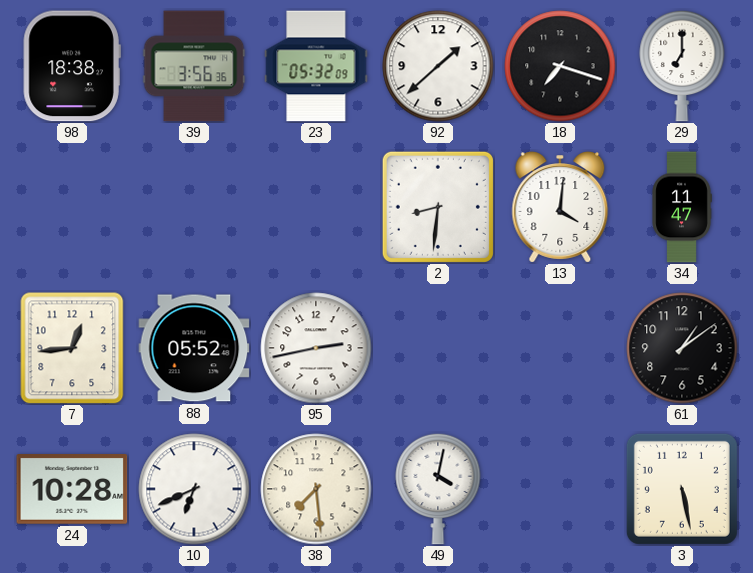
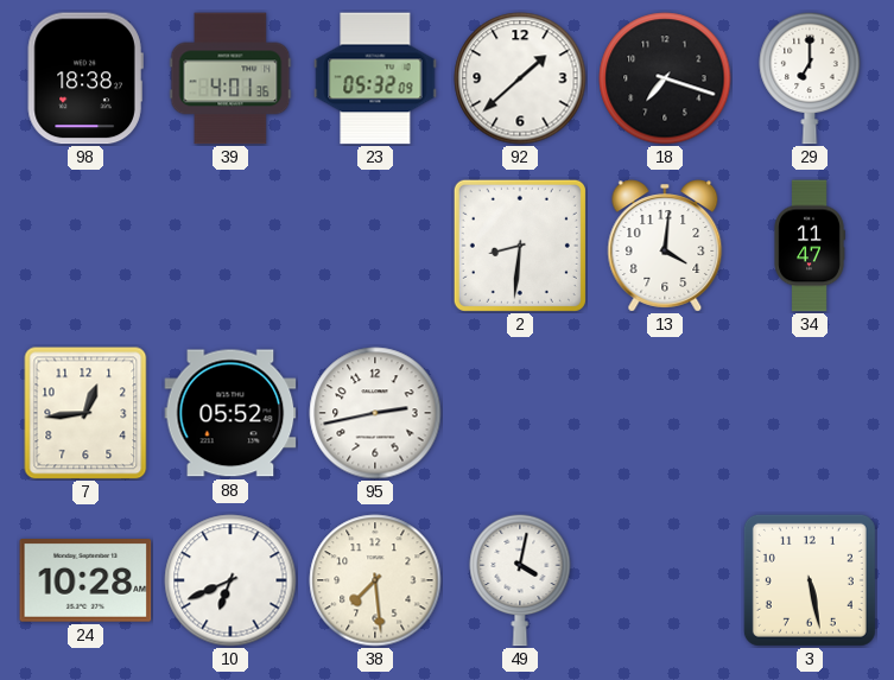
39: 3:56 -> 4:01
61: 1:09 -> none
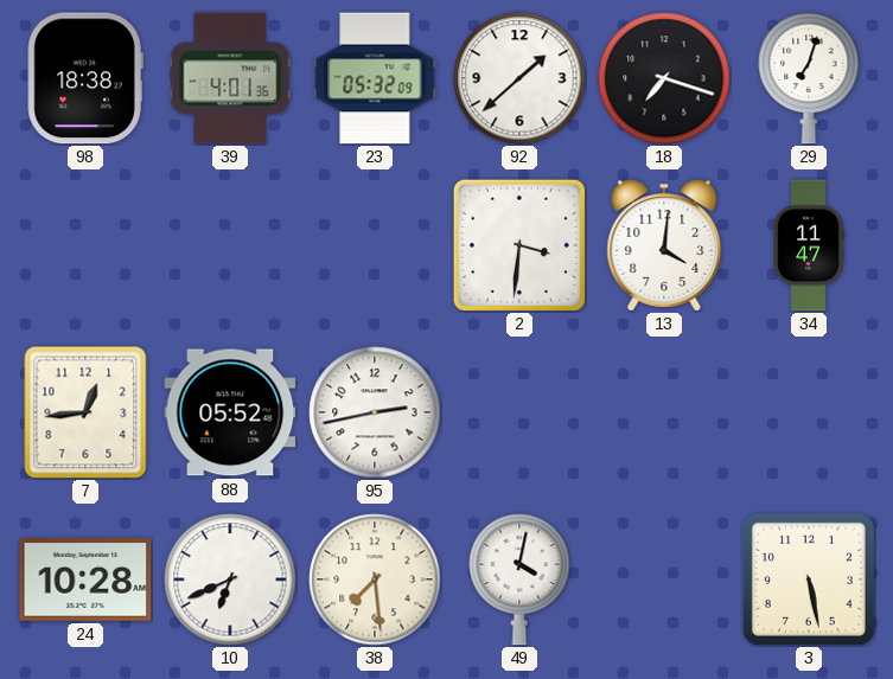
29: 7:00 -> 7:03
2: 8:31 -> 3:31
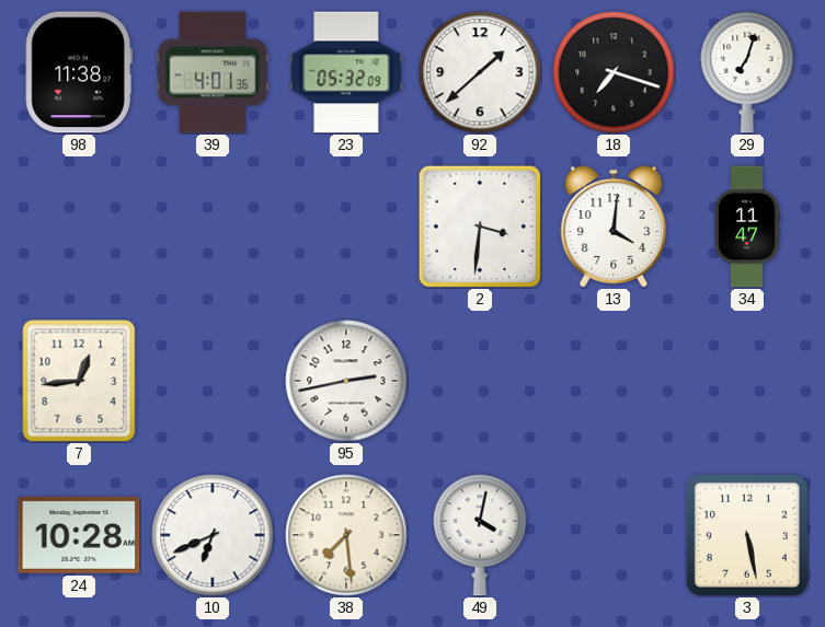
98: 18:38 -> 11:38
88: 05:52 -> none
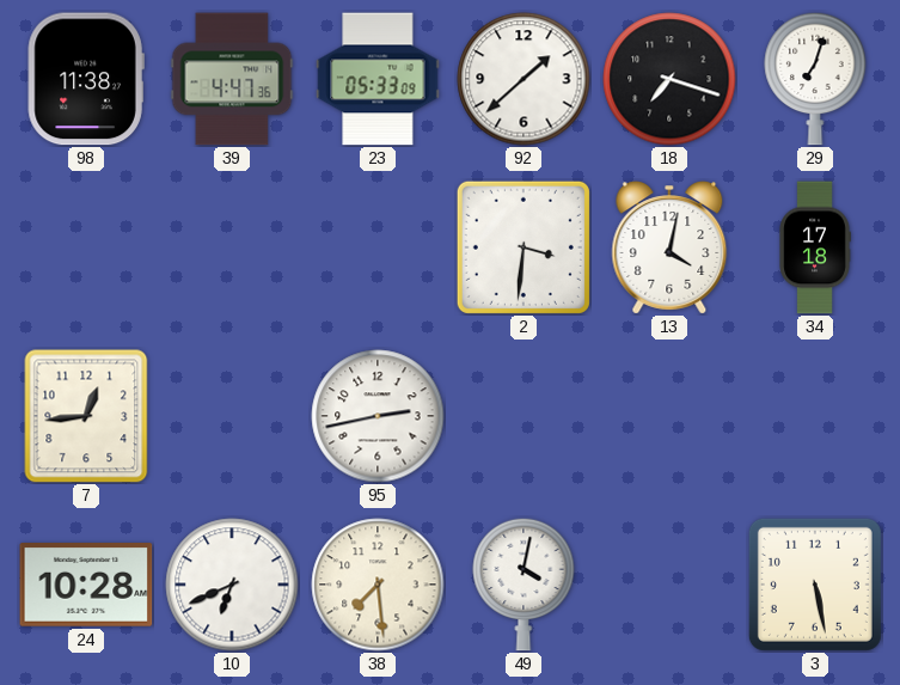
39: 4:01 -> 4:47
23: 05:32 -> 05:33
13: 4:01 -> 4:02
34: 11:47 -> 17:18
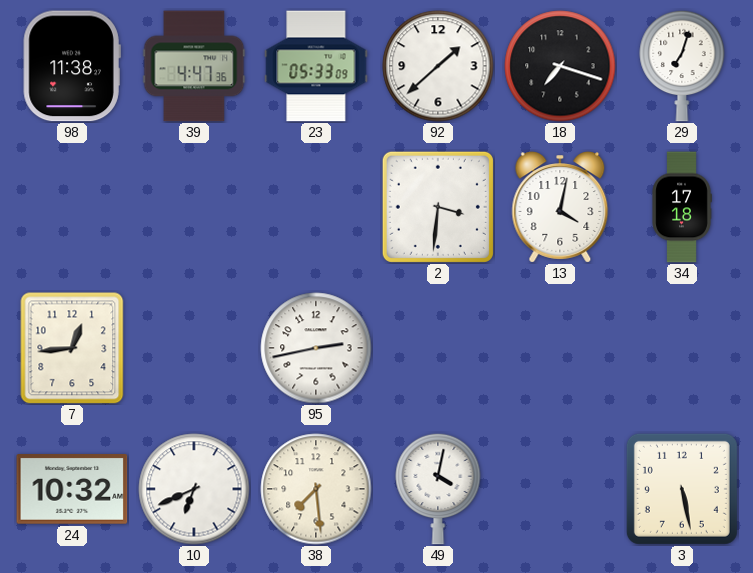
24: 10:28 -> 10:32
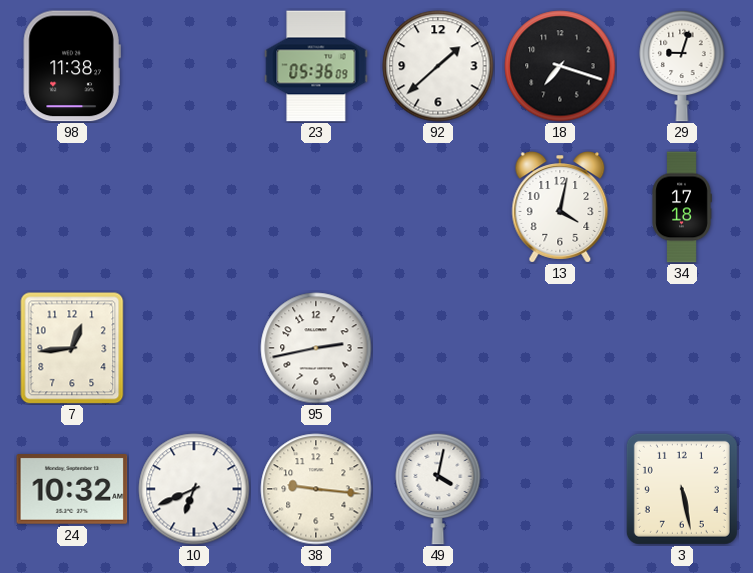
39: 4:47 -> none
23: 05:33 -> 05:36
29: 7:03 -> 9:03
2: 3:31 -> none
38: 7:29 -> 9:16
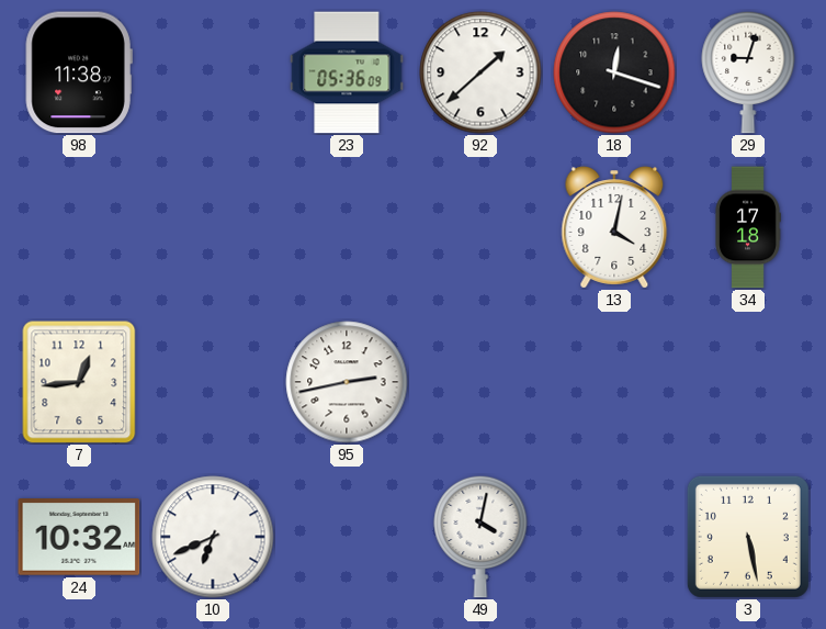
18: 7:18 -> 12:18
38: 9:16 -> none
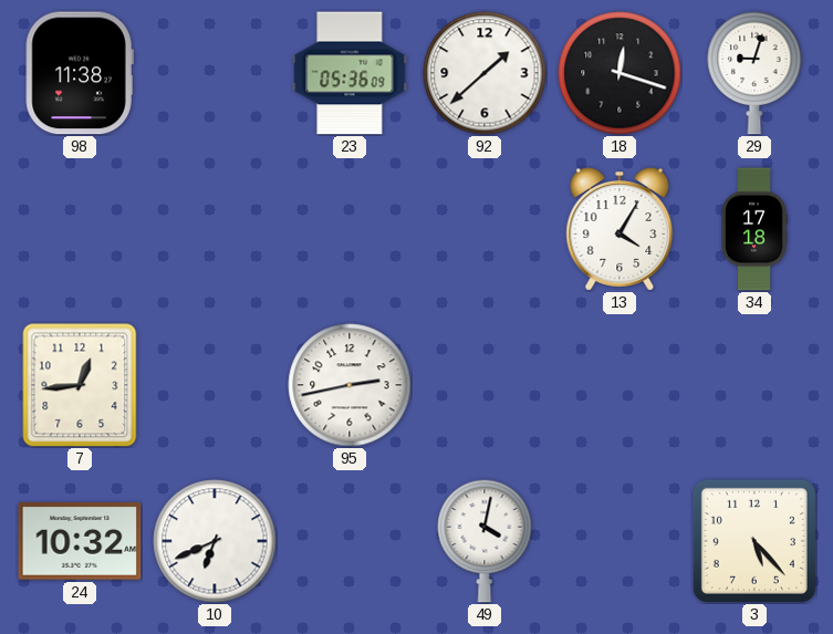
13: 4:02 -> 4:05
3: 5:28 -> 5:23
